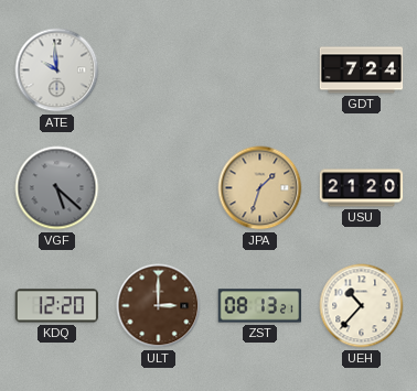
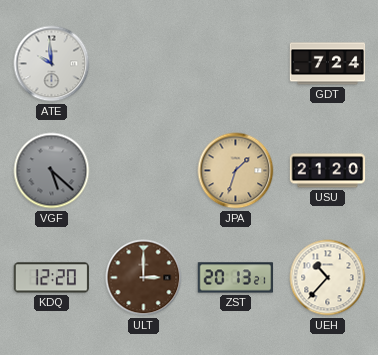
ZST: 08:13 -> 20:13
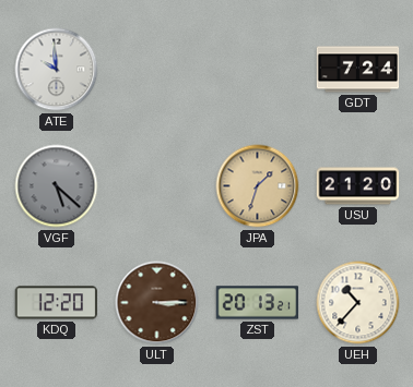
ULT: 3:00 -> 3:15
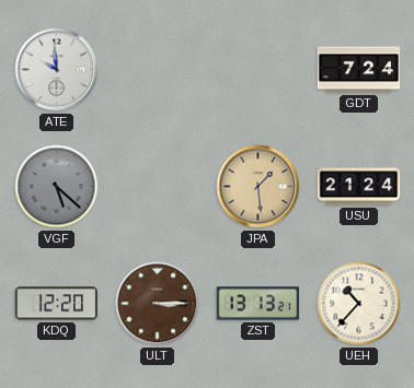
JPA: 1:33 -> 1:29
USU: 21:20 -> 21:24
ZST: 20:13 -> 13:13
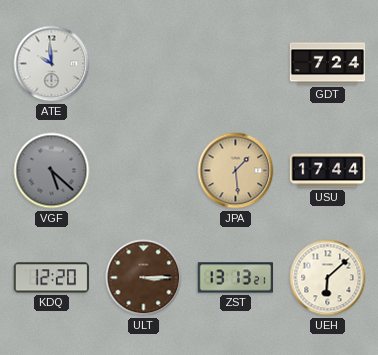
USU: 21:24 -> 17:44
UEH: 10:37 -> 6:08
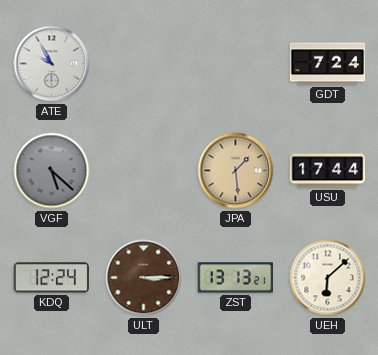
ATE: 9:59 -> 9:55
KDQ: 12:20 -> 12:24
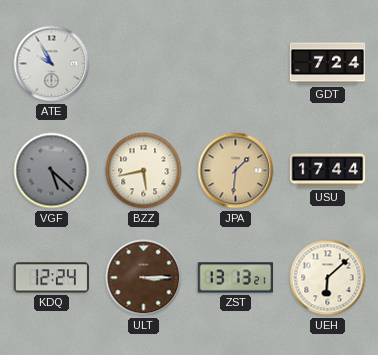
BZZ: none -> 5:43
JPA: 1:29 -> 1:31
